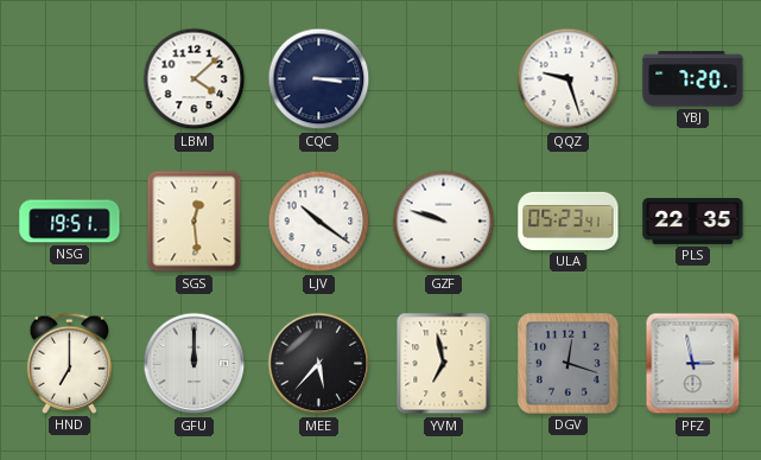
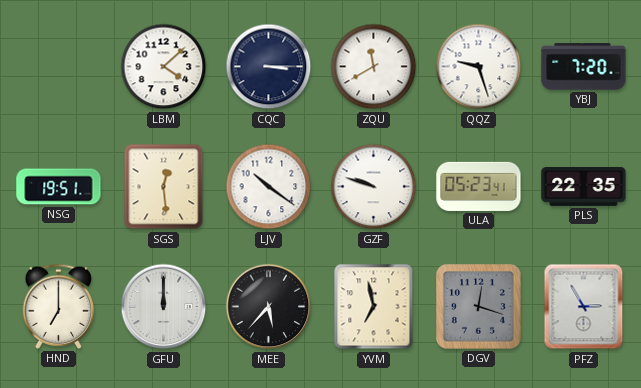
ZQU: none -> 11:40
PFZ: 2:58 -> 2:55
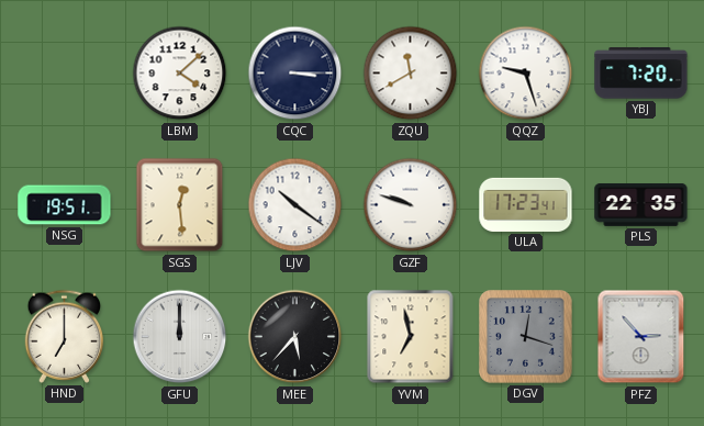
ULA: 05:23 -> 17:23
PFZ: 2:55 -> 2:53
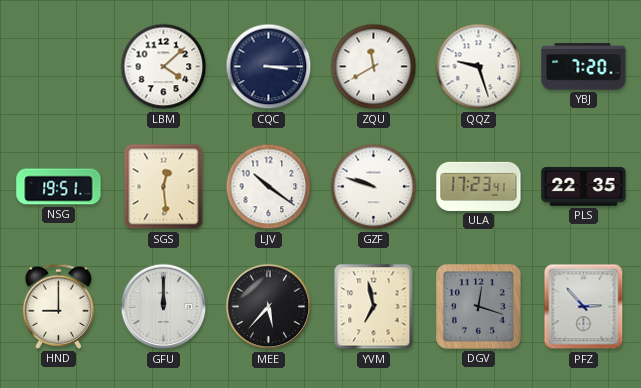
HND: 7:00 -> 9:00
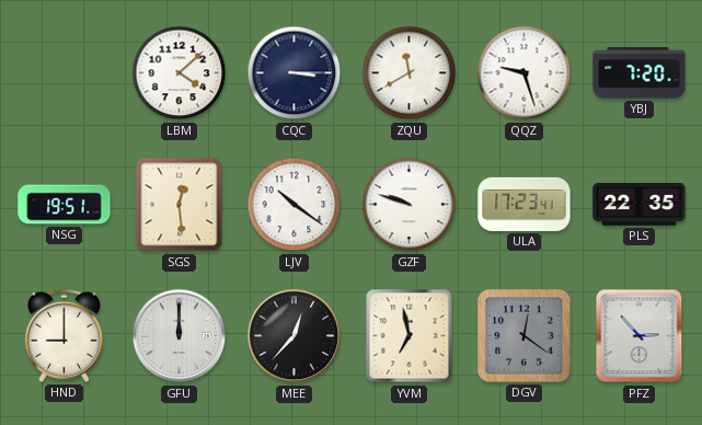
MEE: 5:37 -> 12:37
DGV: 12:18 -> 12:21
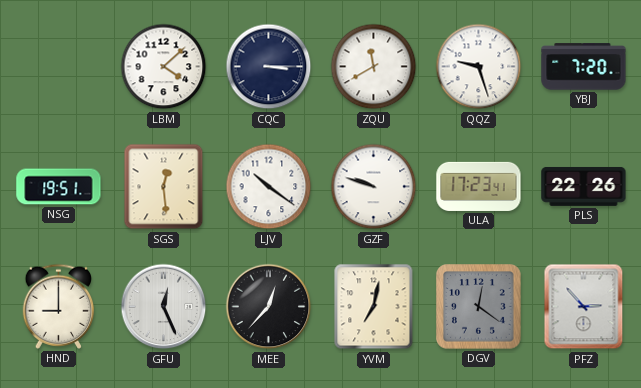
PLS: 22:35 -> 22:26
GFU: 12:00 -> 12:26
YVM: 6:58 -> 7:02
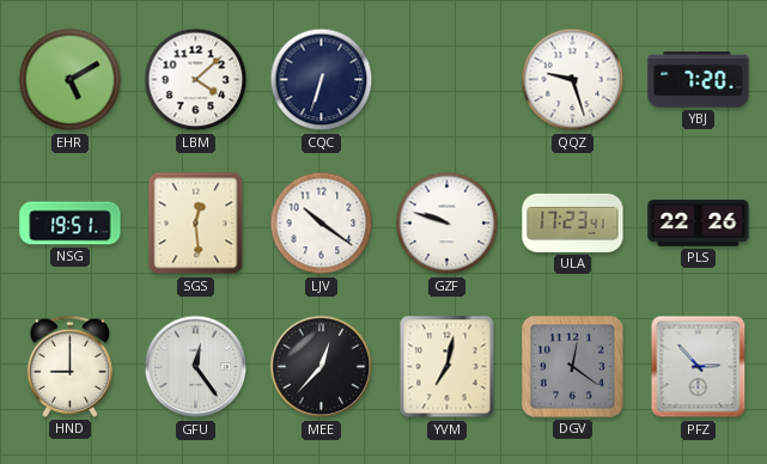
EHR: none -> 5:10
CQC: 3:15 -> 6:33
ZQU: 11:40 -> none
GFU: 12:26 -> 12:24
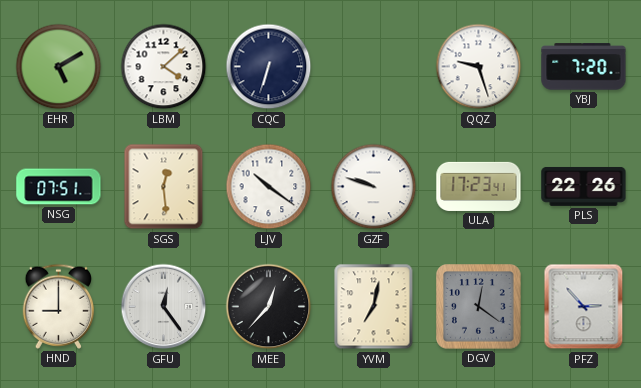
NSG: 19:51 -> 07:51
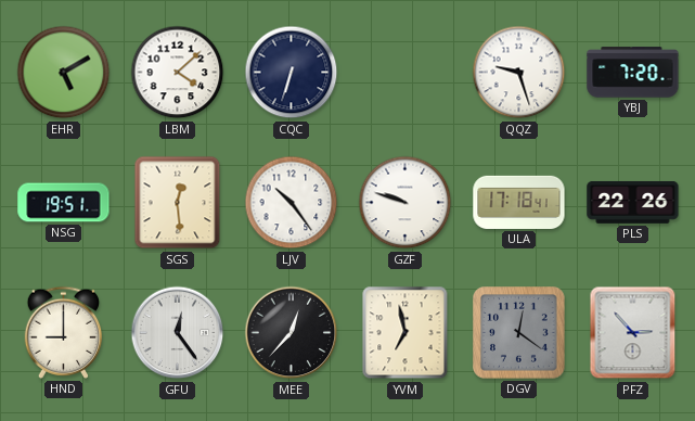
NSG: 07:51 -> 19:51
LJV: 10:21 -> 10:24
ULA: 17:23 -> 17:18
YVM: 7:02 -> 6:58
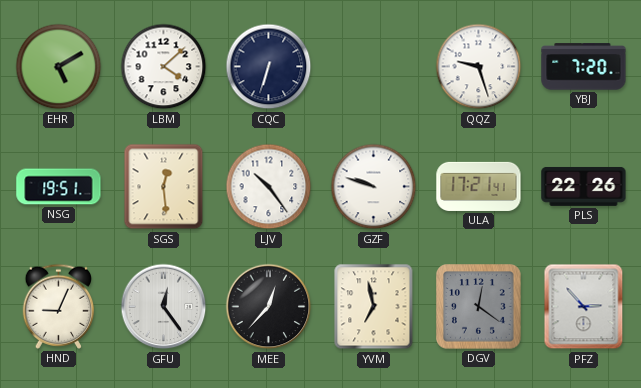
ULA: 17:18 -> 17:21
HND: 9:00 -> 9:04
